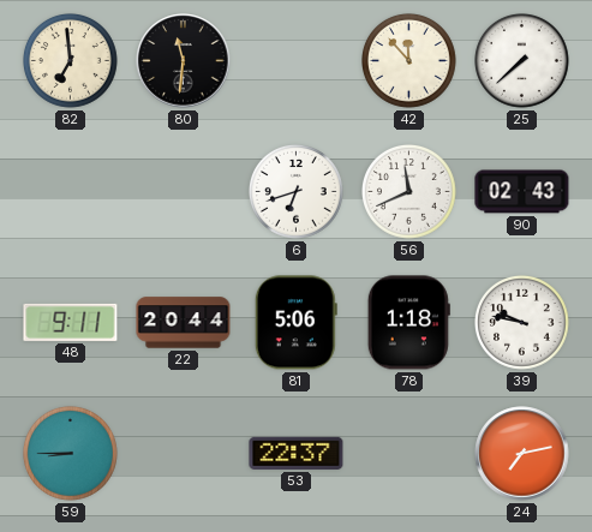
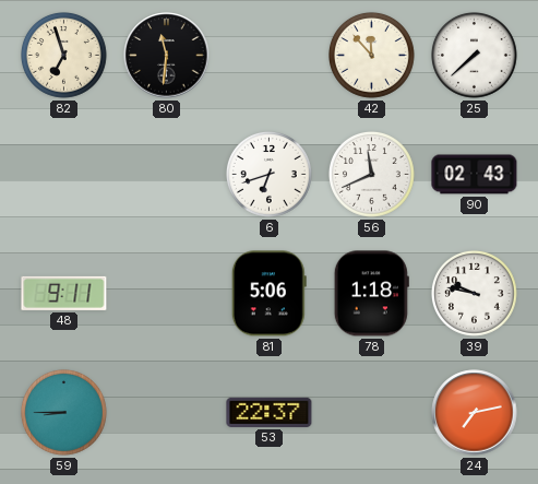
82: 6:59 -> 6:57
22: 20:44 -> none
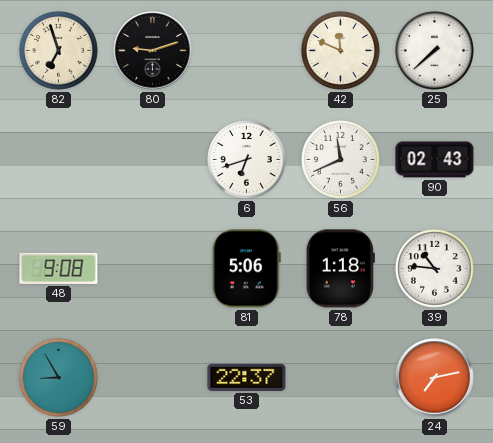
80: 11:31 -> 9:12
42: 11:53 -> 11:49
48: 9:11 -> 9:08
39: 9:47 -> 10:46
59: 8:45 -> 8:55
